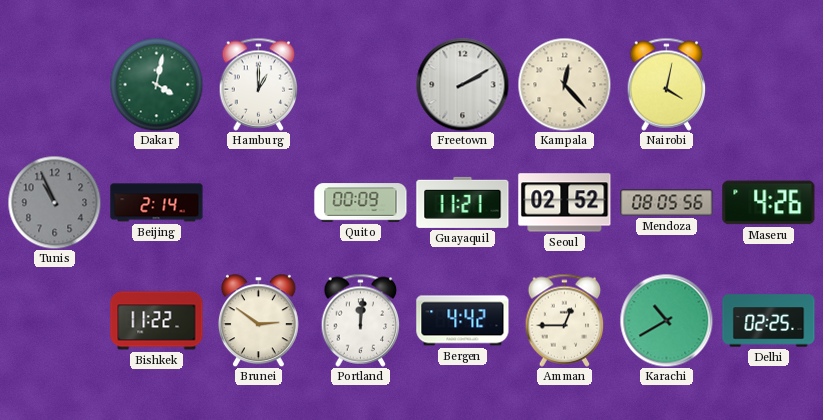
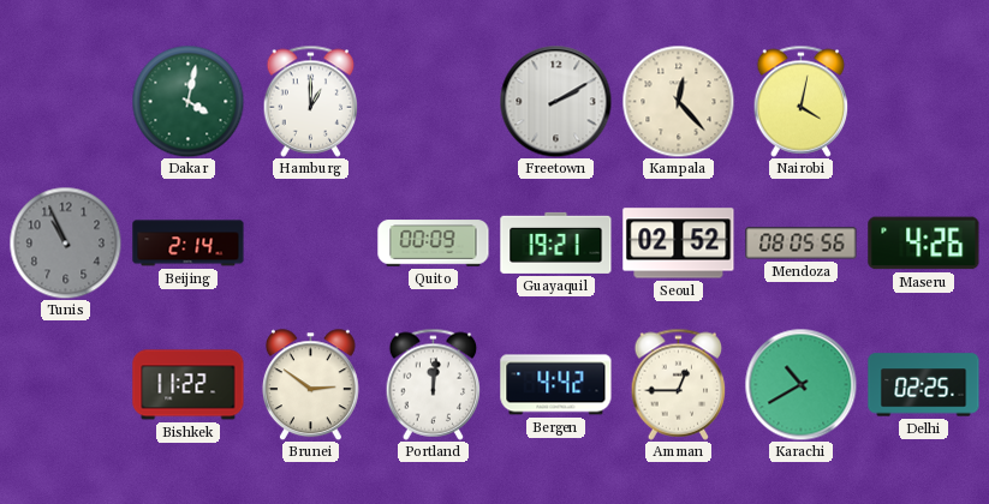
Guayaquil: 11:21 -> 19:21
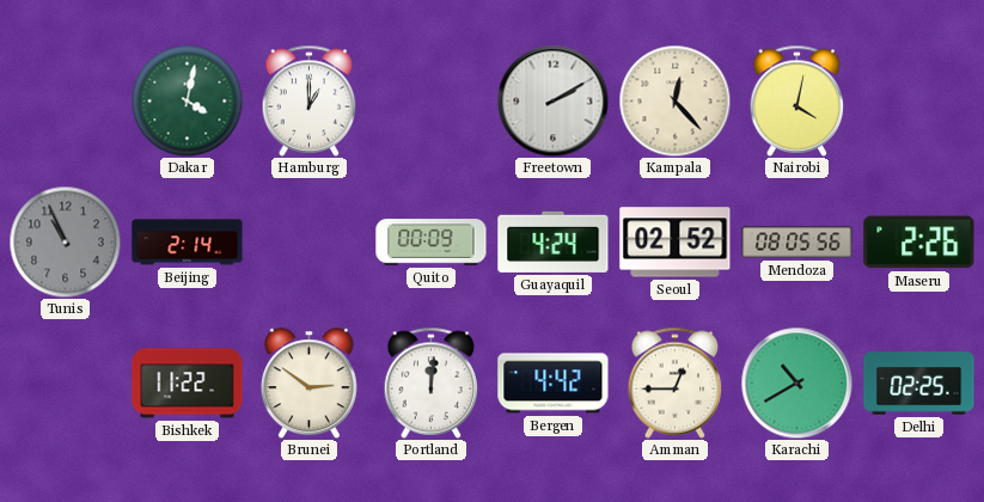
Guayaquil: 19:21 -> 4:24
Maseru: 4:26 -> 2:26
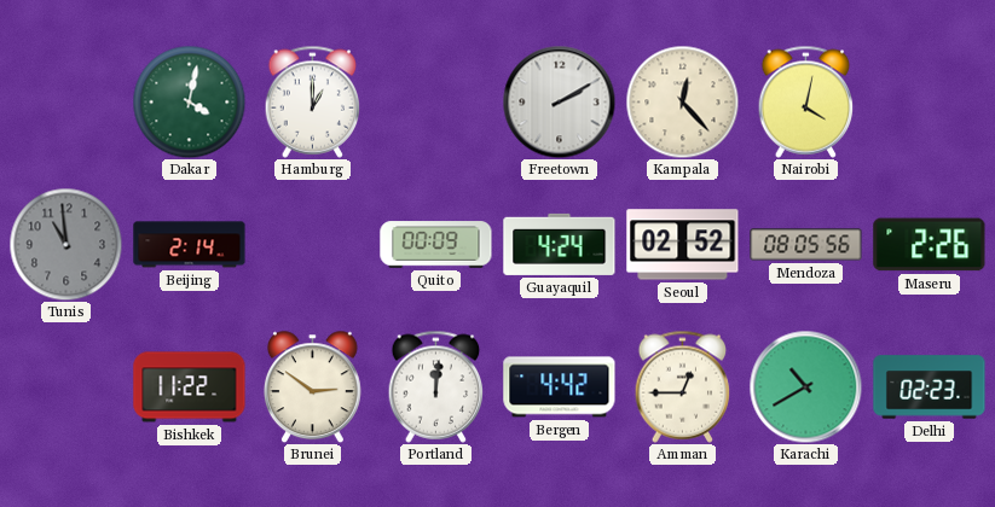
Tunis: 10:56 -> 10:59
Delhi: 02:25 -> 02:23
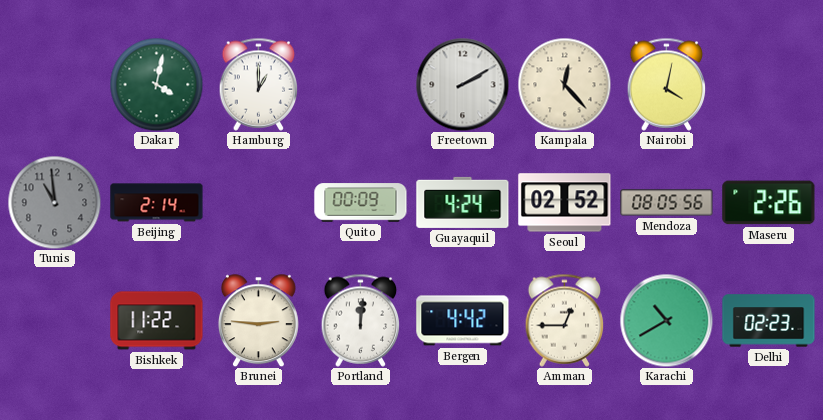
Brunei: 2:51 -> 2:46
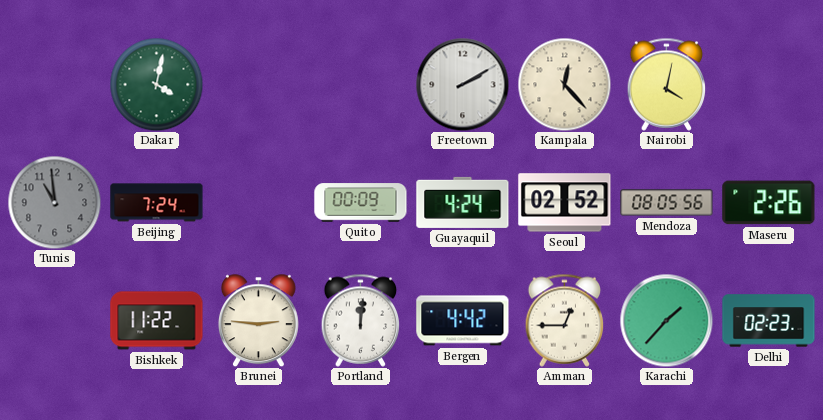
Hamburg: 1:00 -> none
Beijing: 2:14 -> 7:24
Karachi: 10:40 -> 1:37
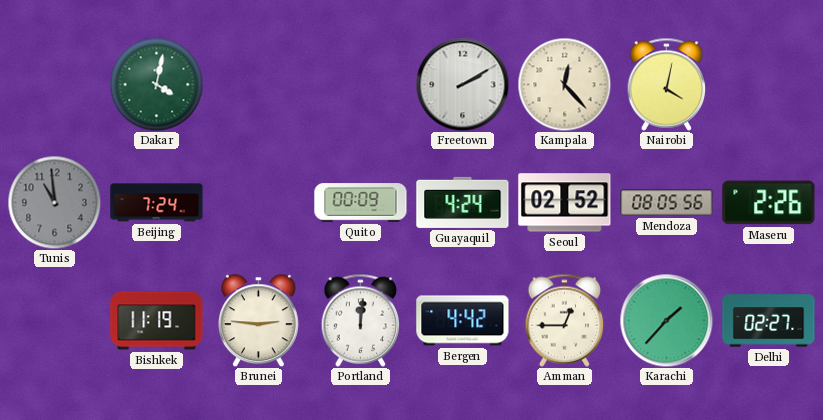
Bishkek: 11:22 -> 11:19
Delhi: 02:23 -> 02:27
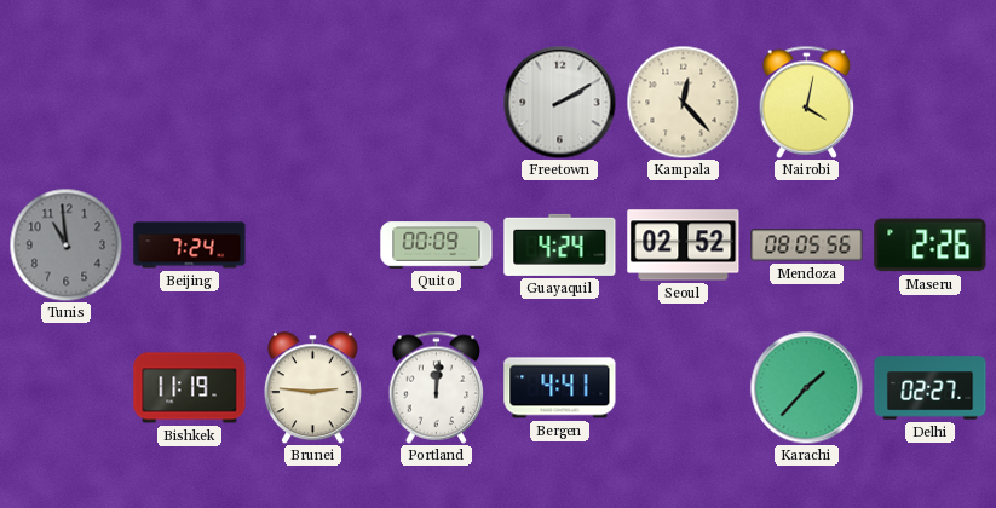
Dakar: 4:02 -> none
Bergen: 4:42 -> 4:41
Amman: 12:45 -> none
